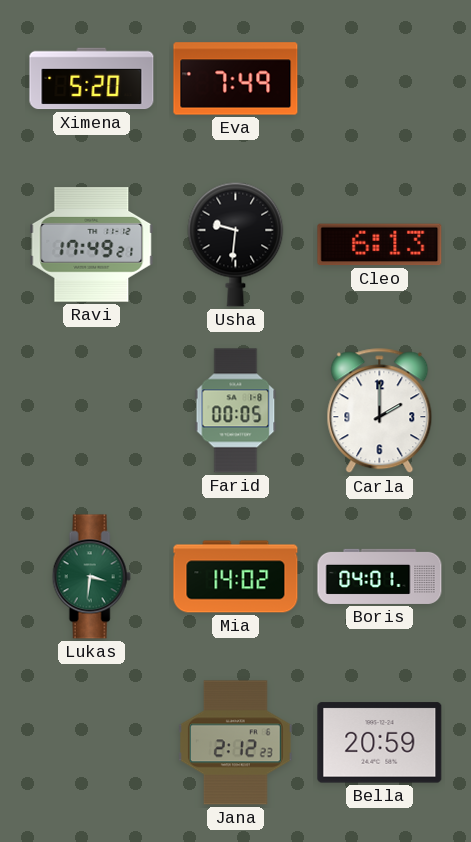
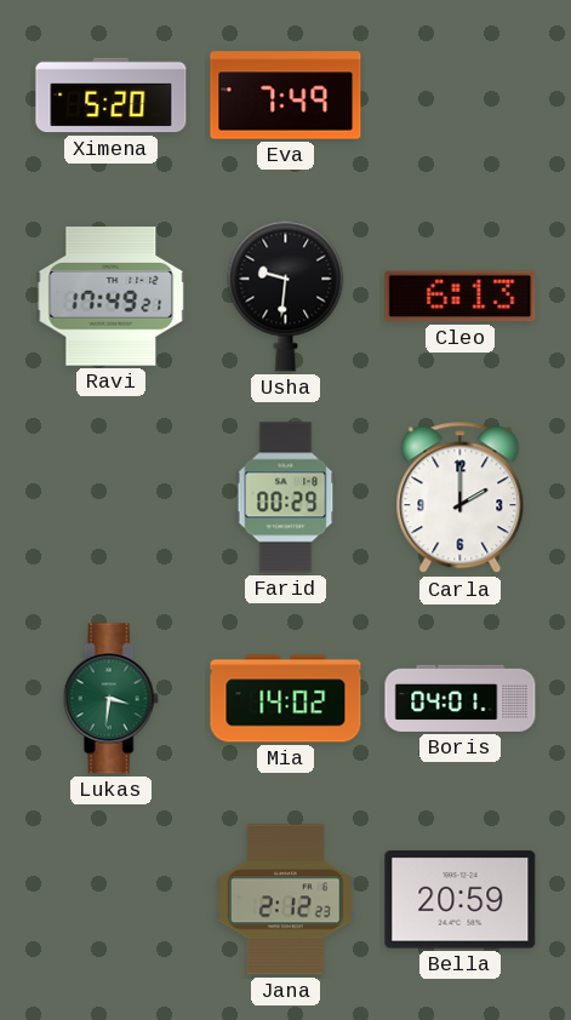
Farid: 00:05 -> 00:29
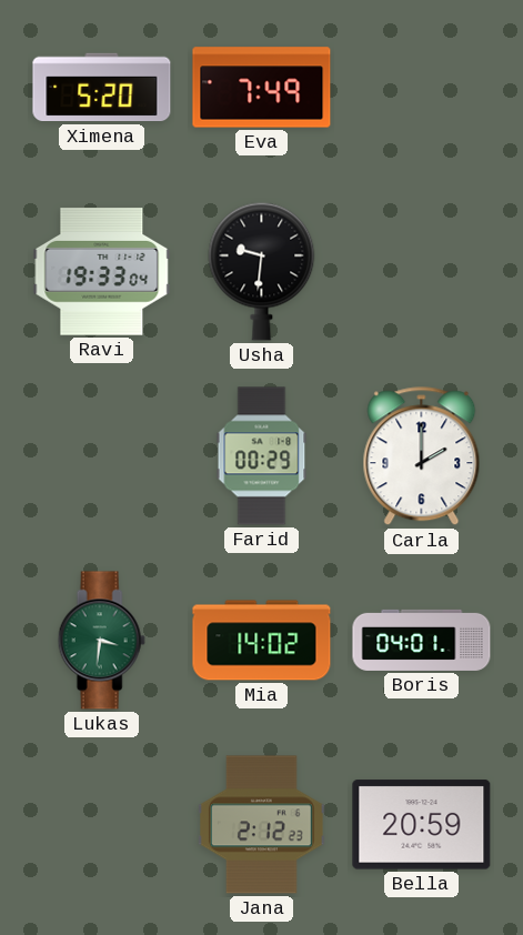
Ravi: 17:49 -> 19:33
Cleo: 6:13 -> none
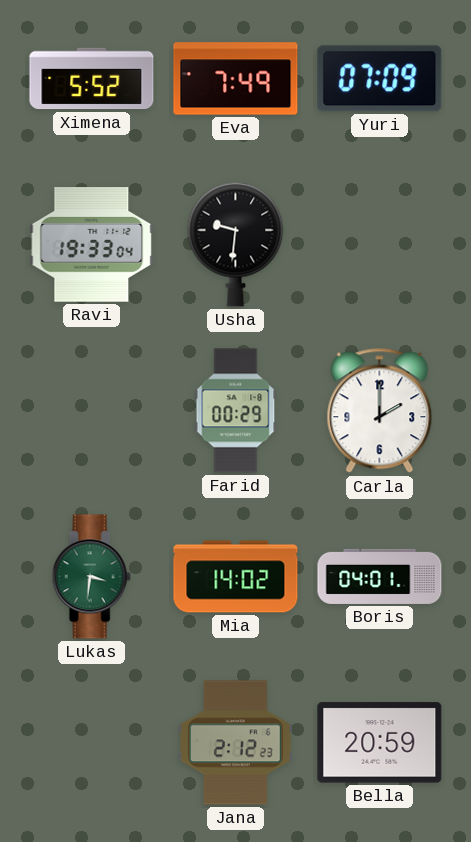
Ximena: 5:20 -> 5:52
Yuri: none -> 07:09
